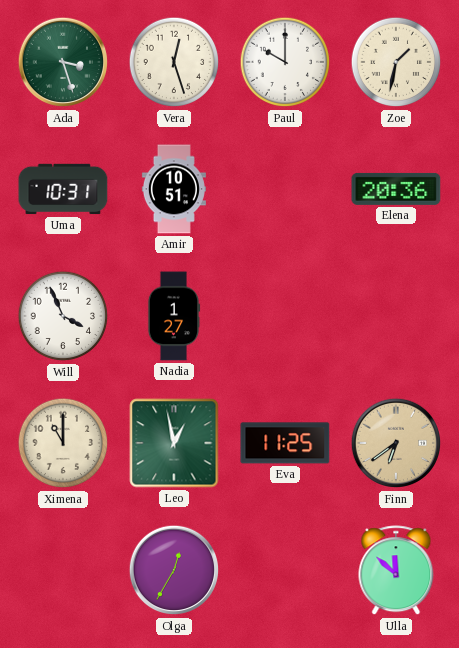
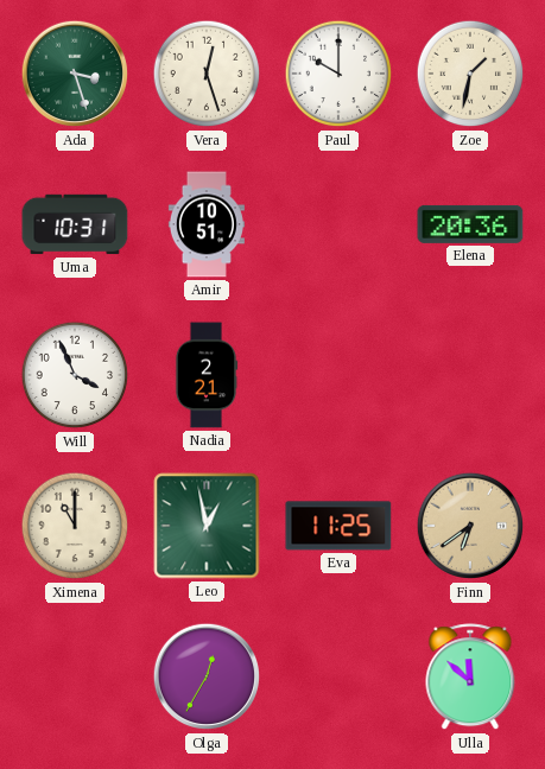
Nadia: 1:27 -> 2:21
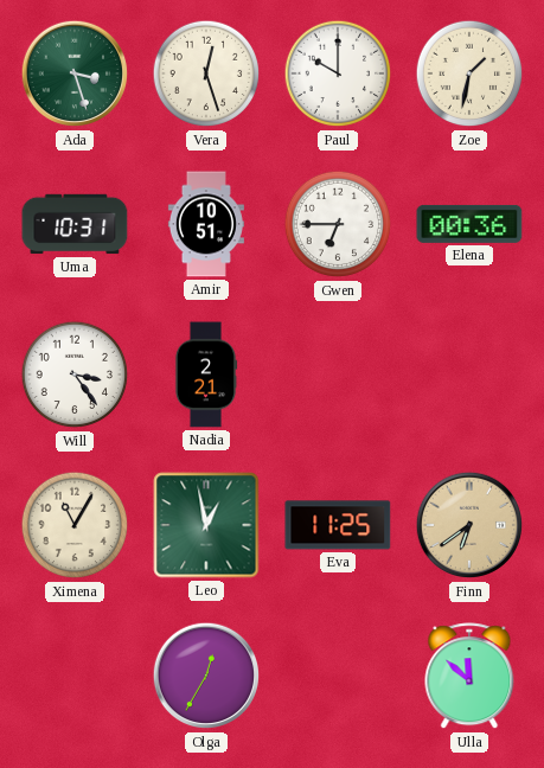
Gwen: none -> 6:45
Elena: 20:36 -> 00:36
Will: 3:56 -> 3:24
Ximena: 11:00 -> 11:05
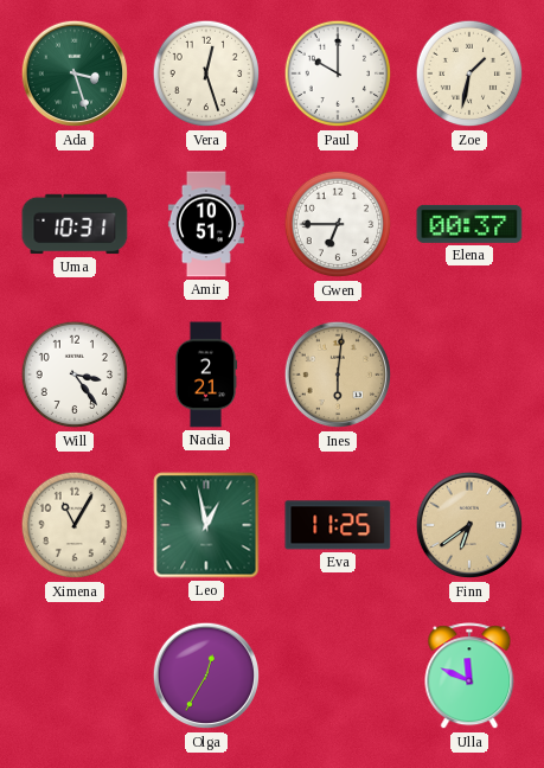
Elena: 00:36 -> 00:37
Ines: none -> 6:01
Ulla: 11:52 -> 11:49
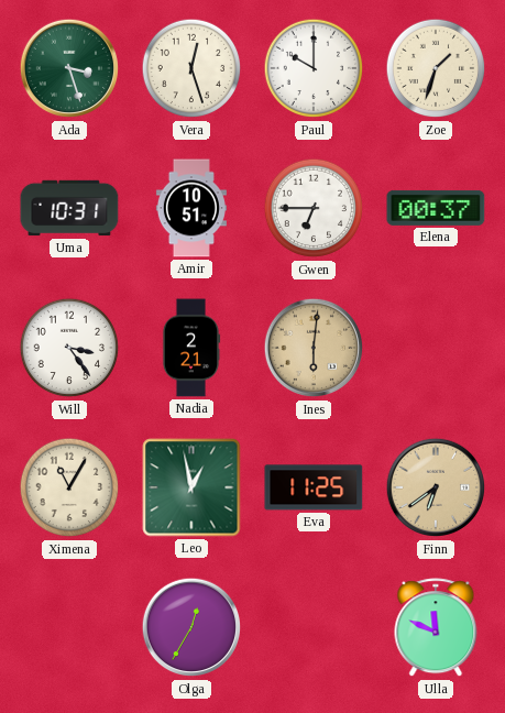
Zoe: 1:32 -> 1:33
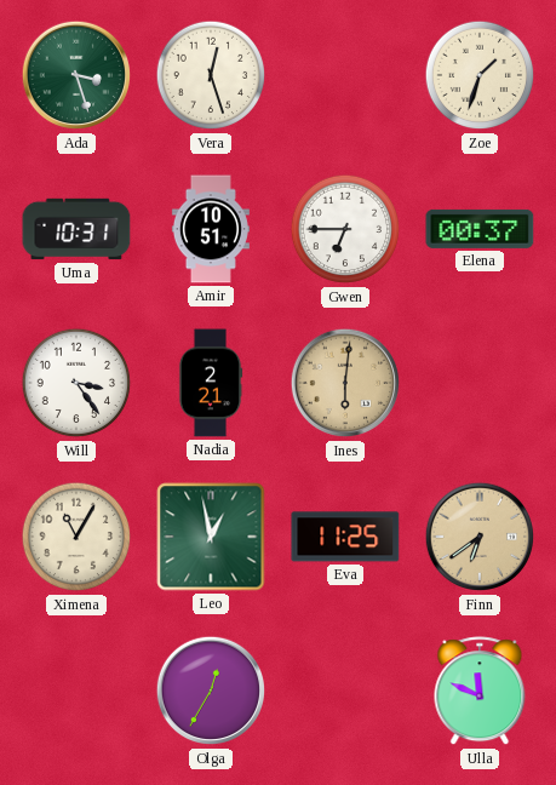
Paul: 10:00 -> none
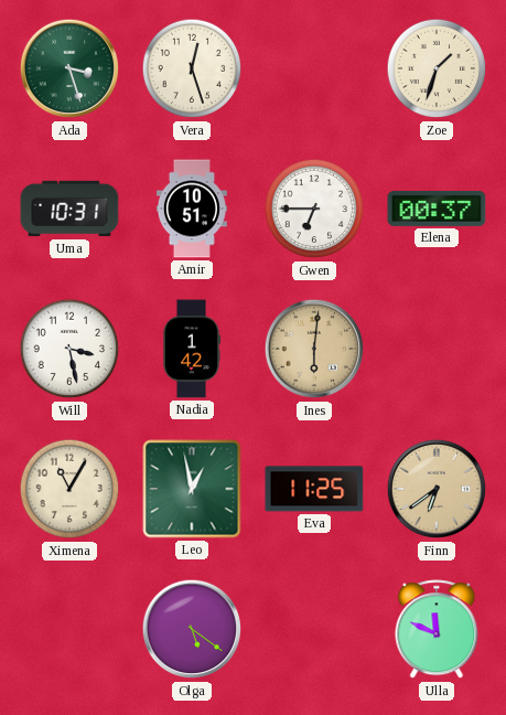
Will: 3:24 -> 3:28
Nadia: 2:21 -> 1:42
Olga: 12:35 -> 5:21
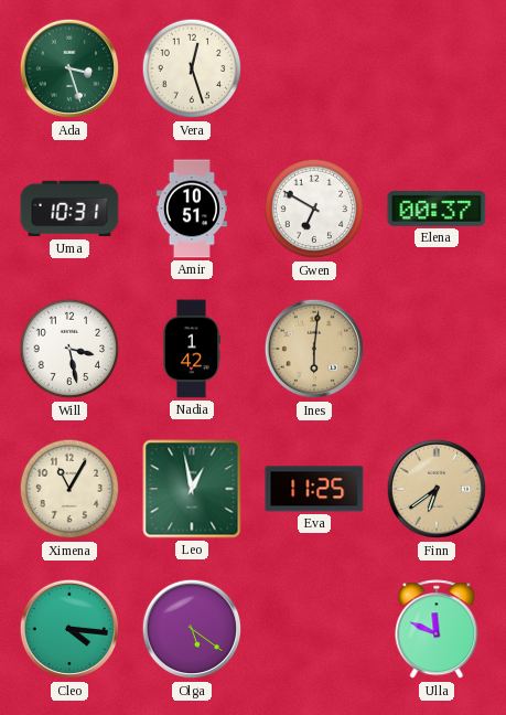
Zoe: 1:33 -> none
Gwen: 6:45 -> 6:50
Cleo: none -> 4:16
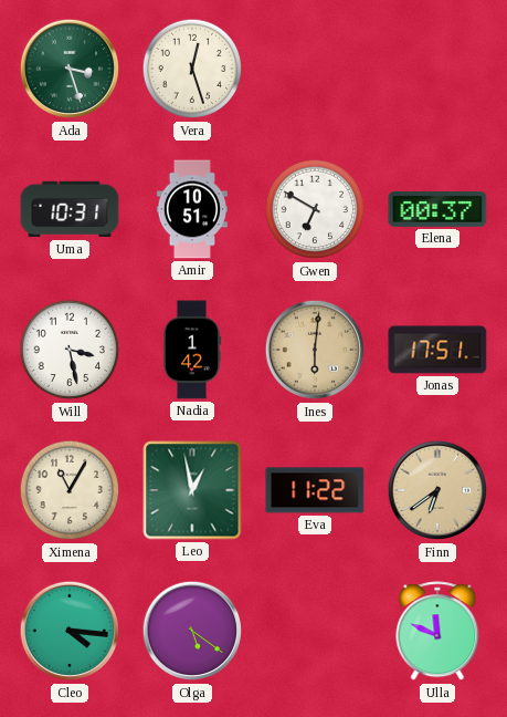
Jonas: none -> 17:51
Eva: 11:25 -> 11:22
